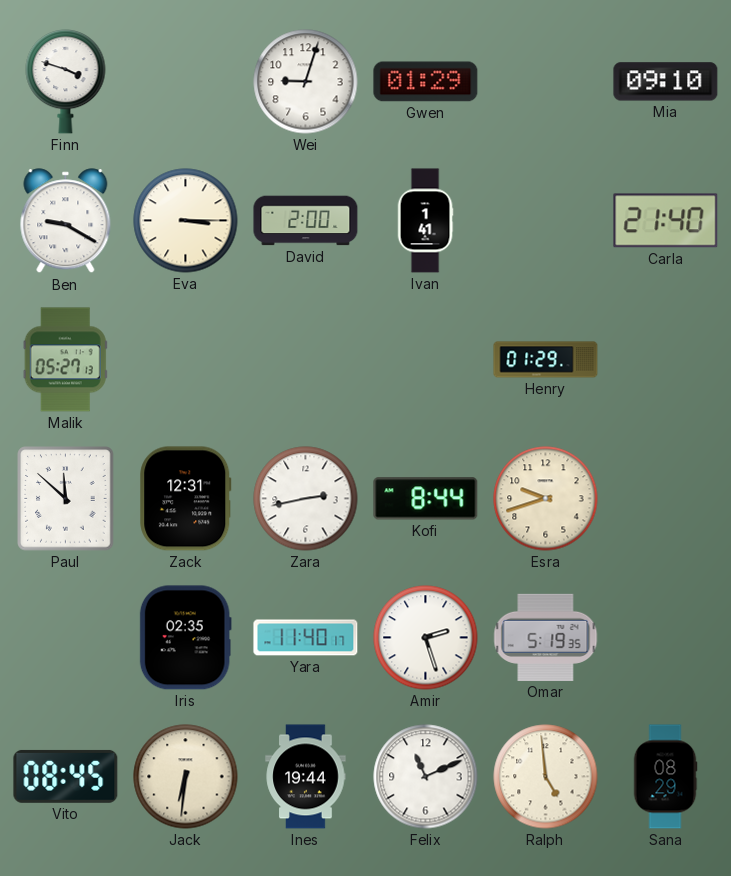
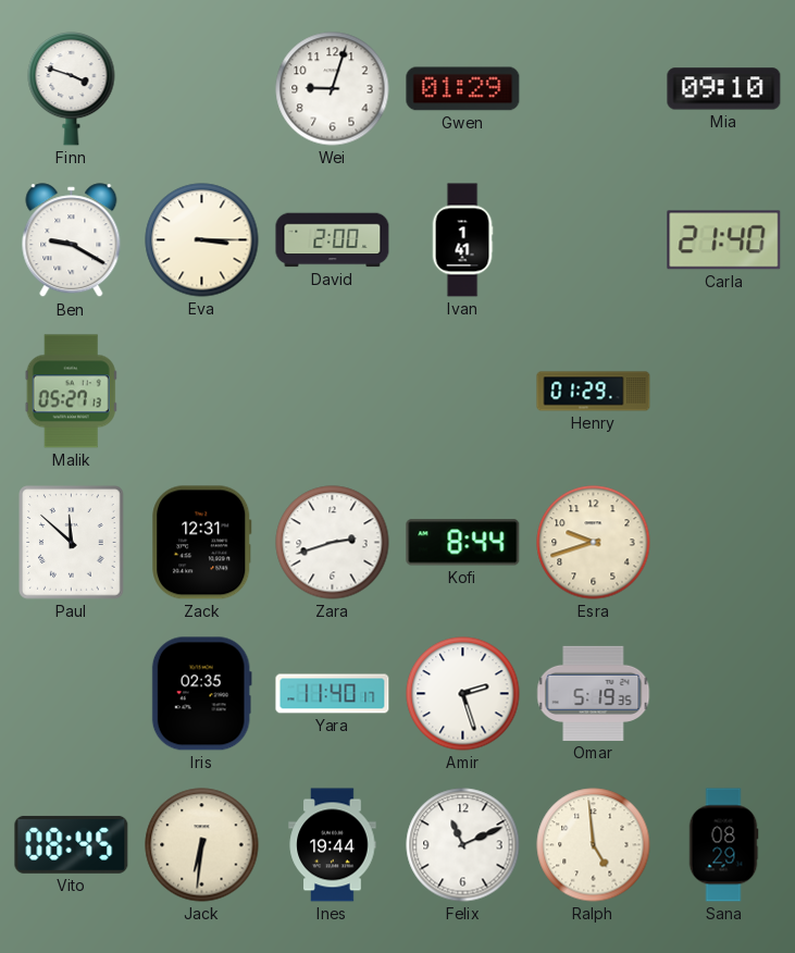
Zara: 2:43 -> 2:42
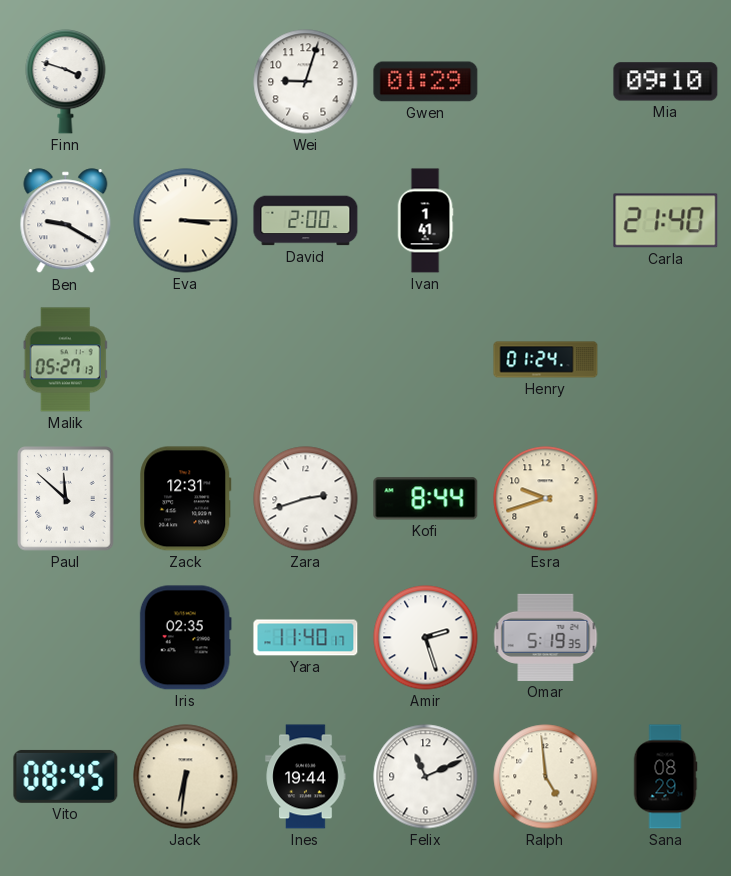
Henry: 01:29 -> 01:24
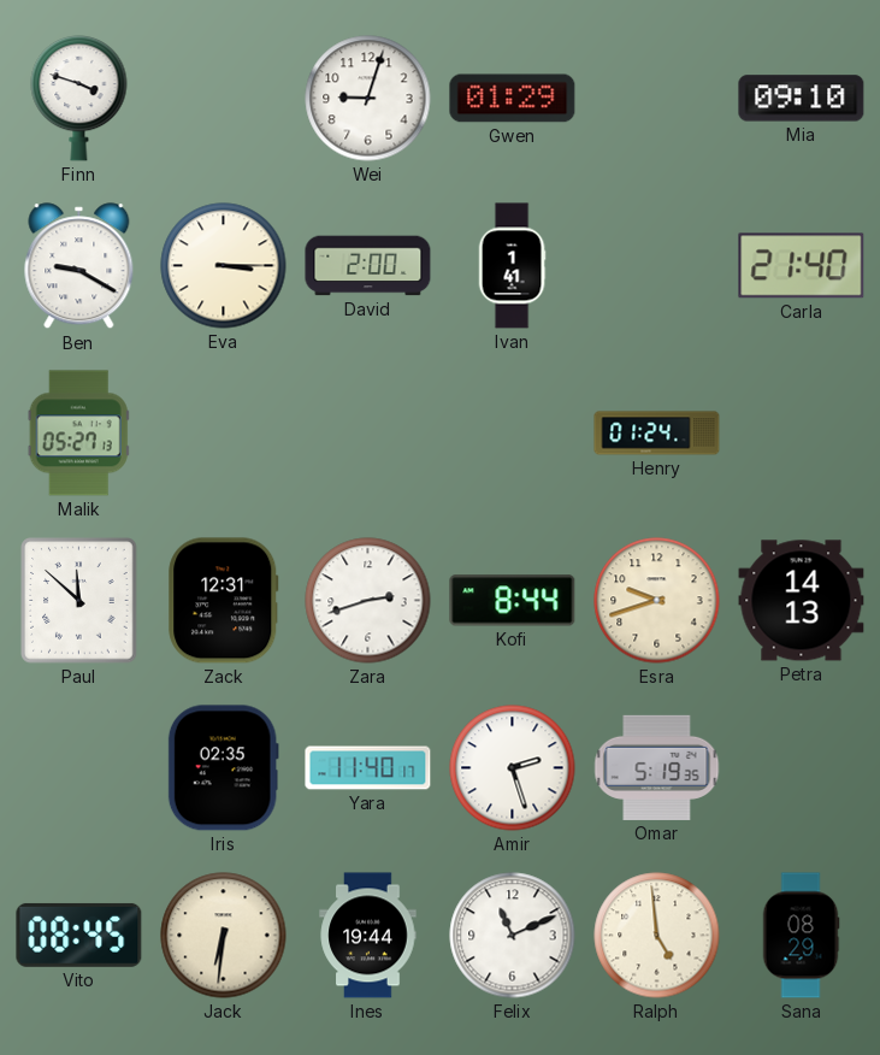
Petra: none -> 14:13
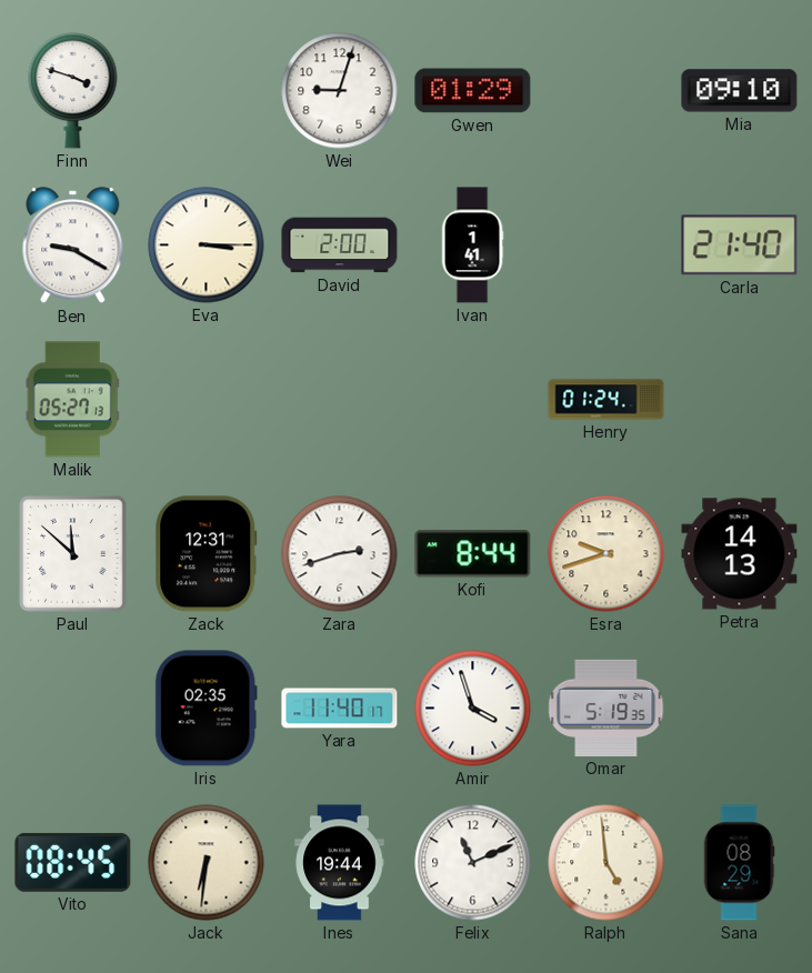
Amir: 2:27 -> 3:57
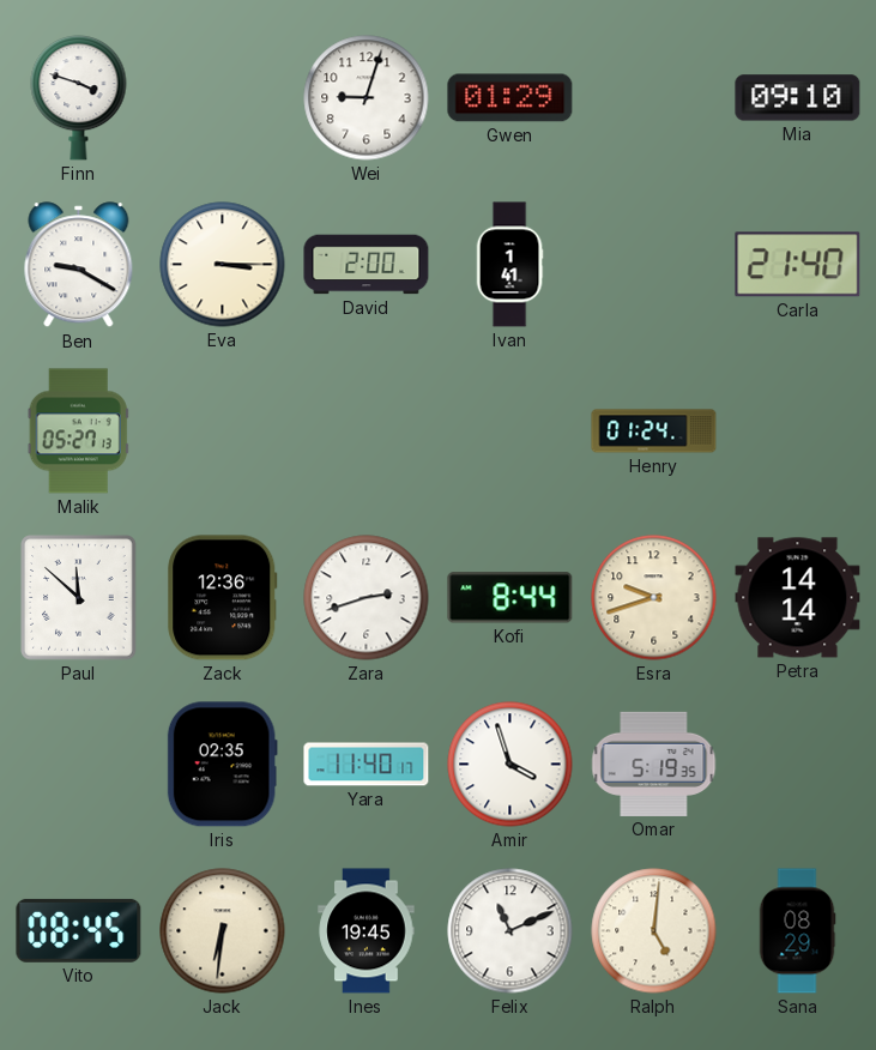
Zack: 12:31 -> 12:36
Petra: 14:13 -> 14:14
Ines: 19:44 -> 19:45
Ralph: 4:59 -> 5:01
